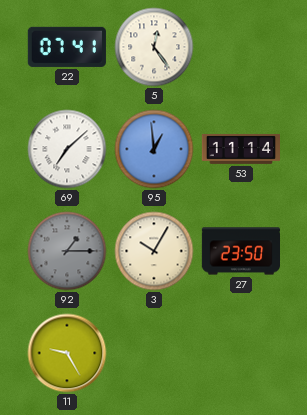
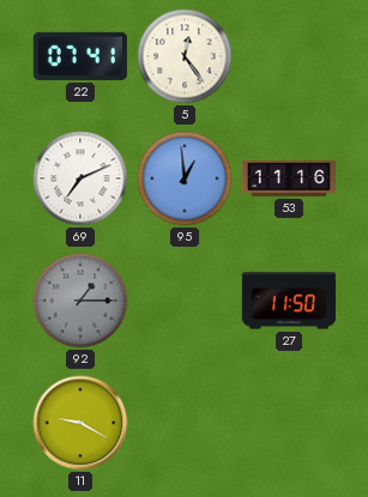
69: 7:08 -> 7:11
53: 11:14 -> 11:16
3: 10:05 -> none
27: 23:50 -> 11:50
11: 9:25 -> 9:20
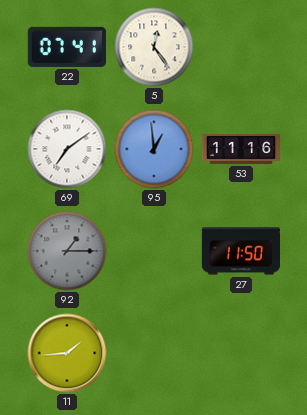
69: 7:11 -> 7:09
11: 9:20 -> 1:44
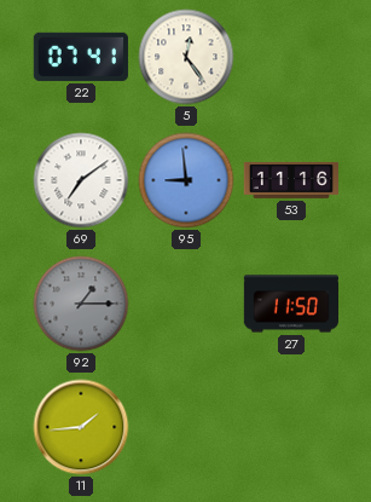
95: 12:59 -> 8:59
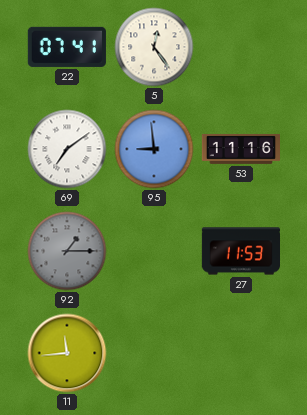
27: 11:50 -> 11:53
11: 1:44 -> 11:44
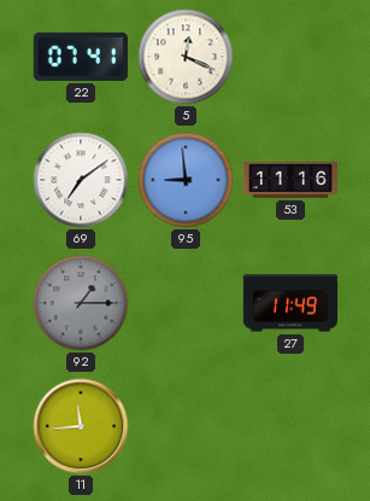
5: 12:24 -> 12:19
27: 11:53 -> 11:49
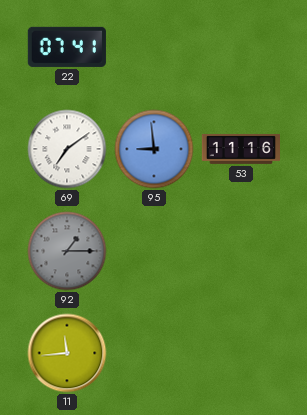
5: 12:19 -> none
27: 11:49 -> none
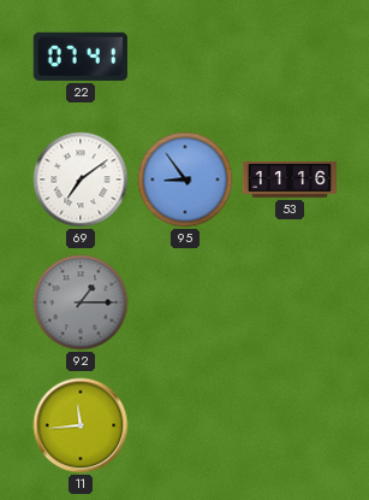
95: 8:59 -> 8:54
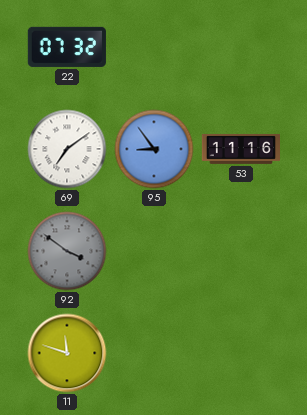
22: 07:41 -> 07:32
92: 1:15 -> 3:51
11: 11:44 -> 11:48
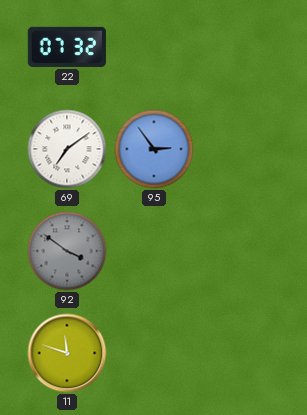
95: 8:54 -> 2:54
53: 11:16 -> none
